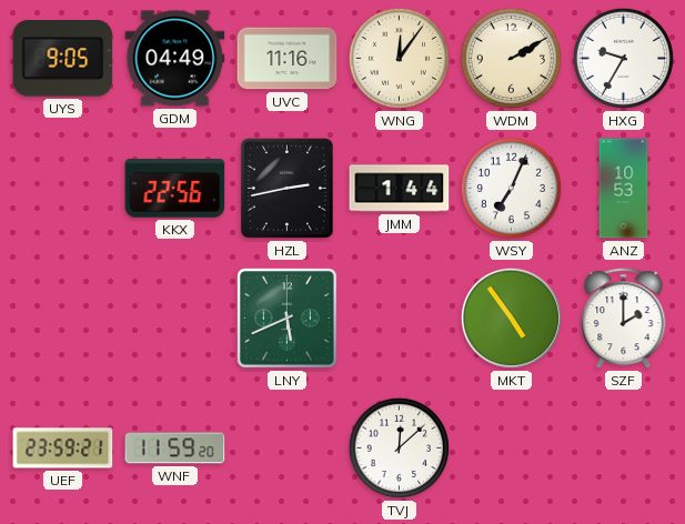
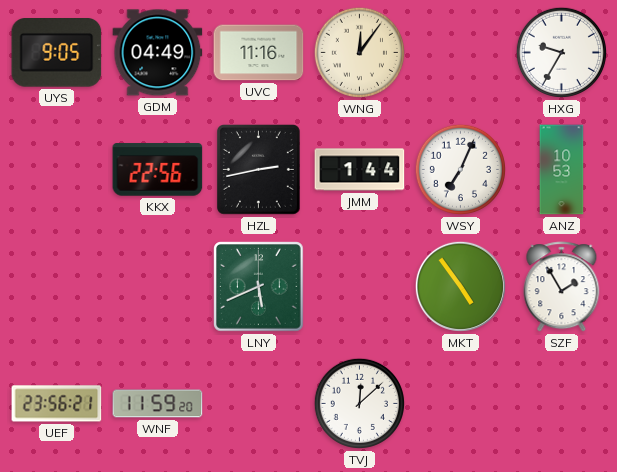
WDM: 2:10 -> none
SZF: 2:00 -> 1:55
UEF: 23:59 -> 23:56
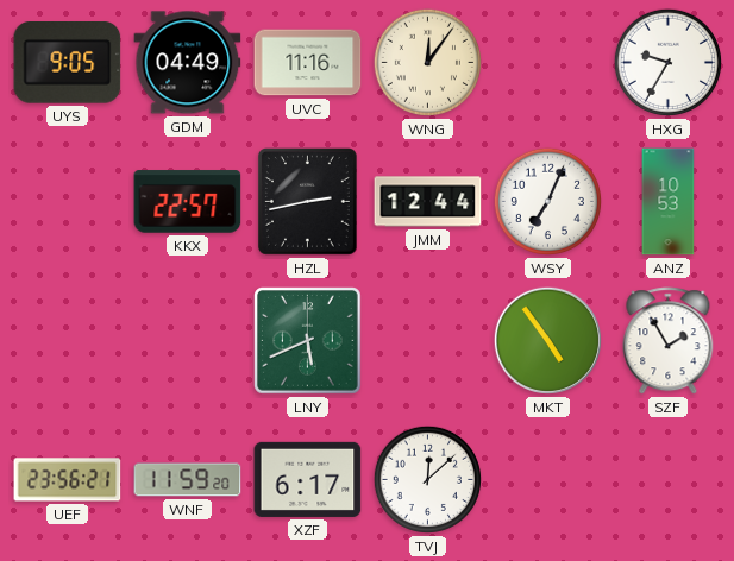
KKX: 22:56 -> 22:57
JMM: 1:44 -> 12:44
XZF: none -> 6:17
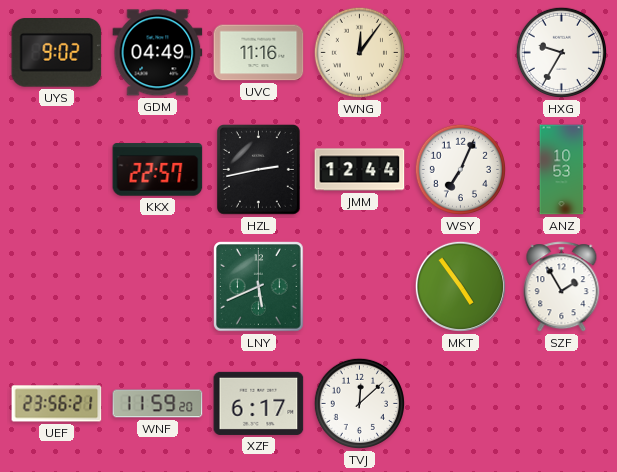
UYS: 9:05 -> 9:02
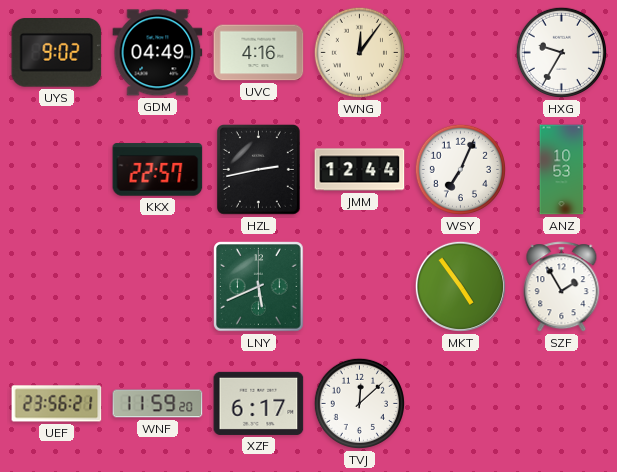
UVC: 11:16 -> 4:16
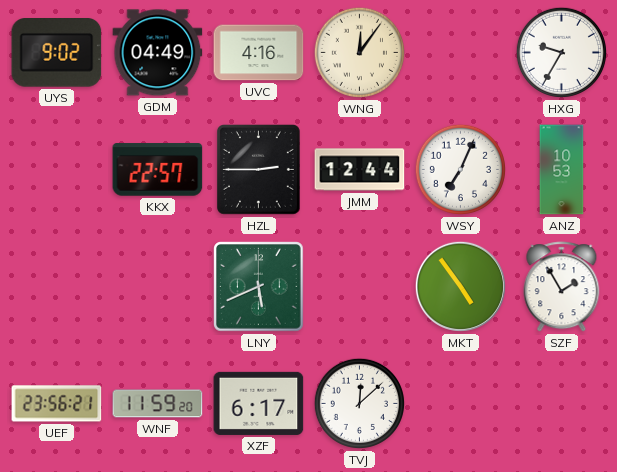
HZL: 2:43 -> 2:45
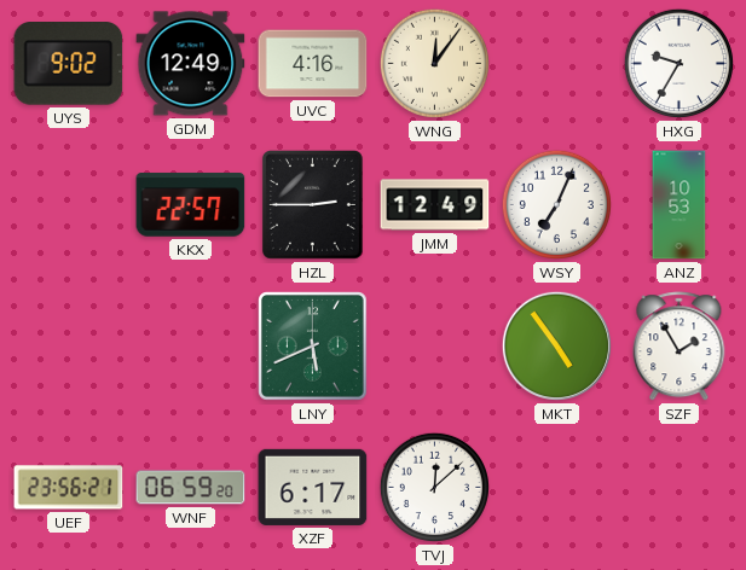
GDM: 04:49 -> 12:49
JMM: 12:44 -> 12:49
WNF: 11:59 -> 06:59
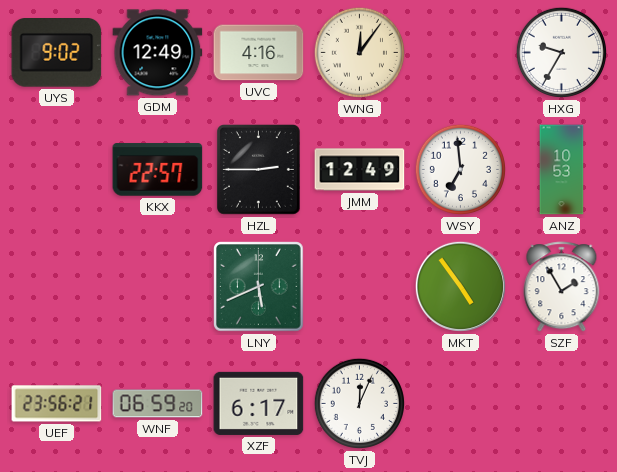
WSY: 7:04 -> 6:59
TVJ: 12:08 -> 12:04
